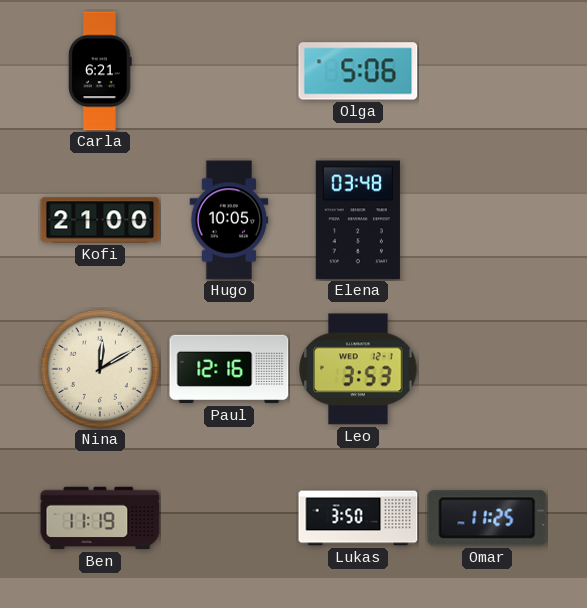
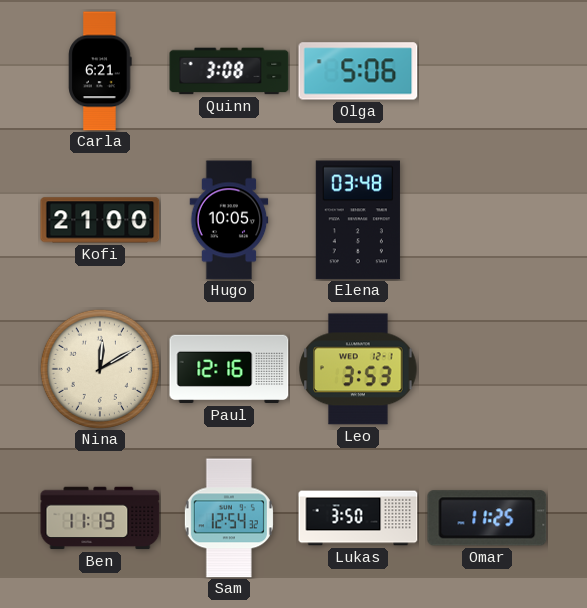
Quinn: none -> 3:08
Sam: none -> 12:54
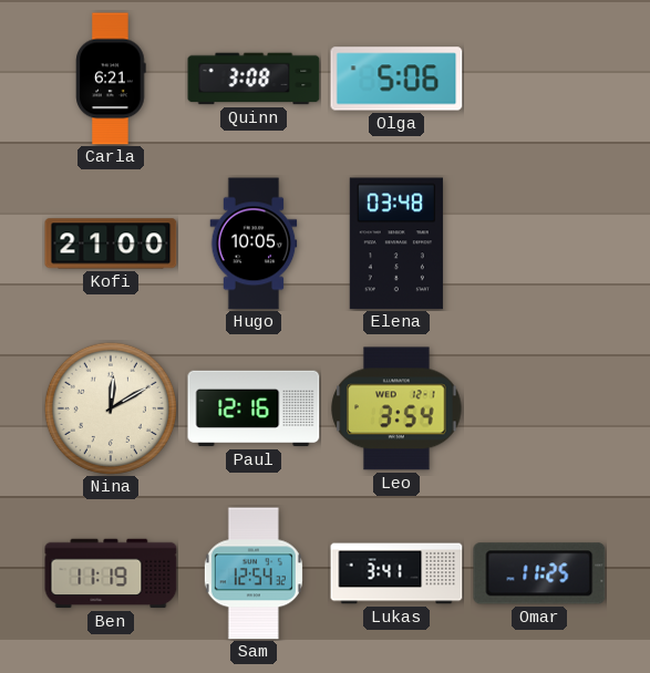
Leo: 3:53 -> 3:54
Lukas: 3:50 -> 3:41
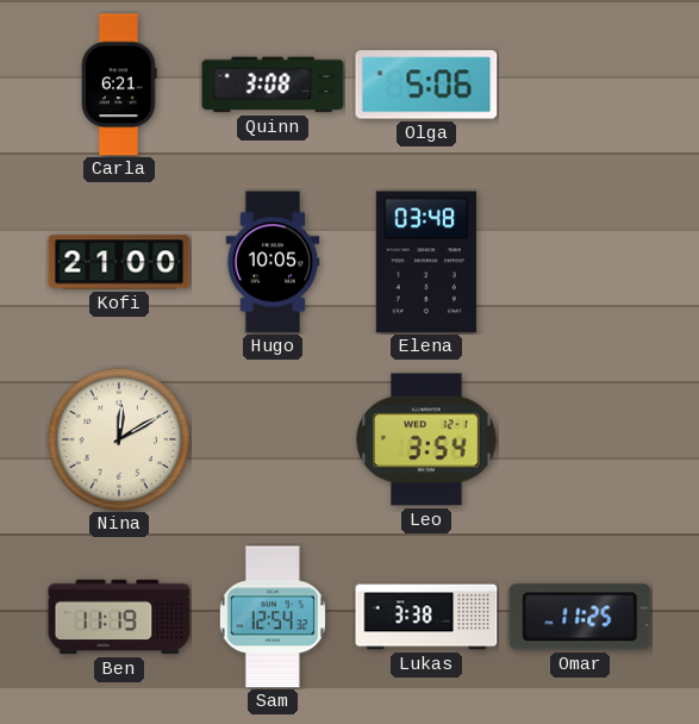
Paul: 12:16 -> none
Lukas: 3:41 -> 3:38
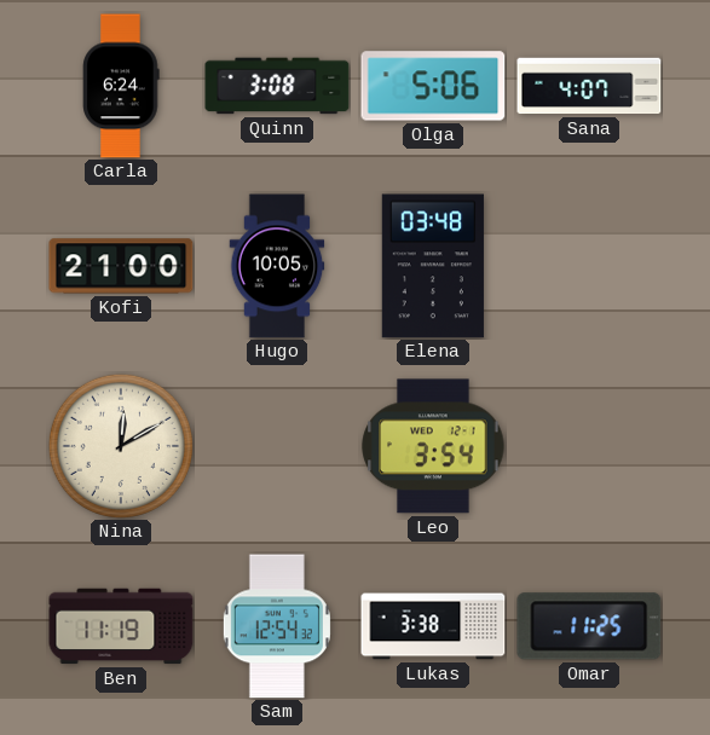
Carla: 6:21 -> 6:24
Sana: none -> 4:07
